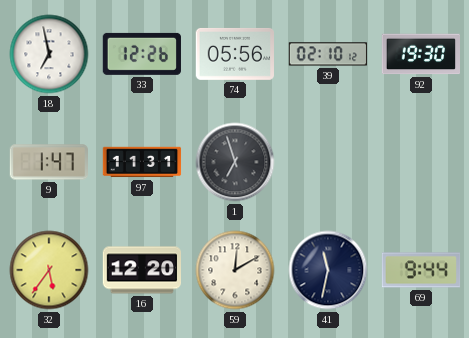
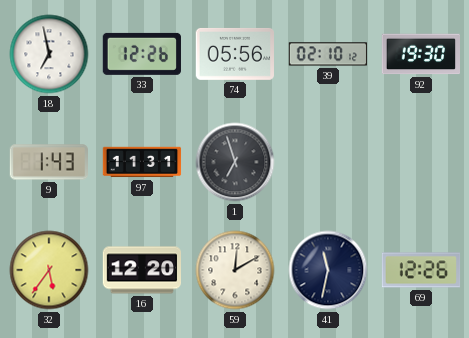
9: 1:47 -> 1:43
69: 9:44 -> 12:26
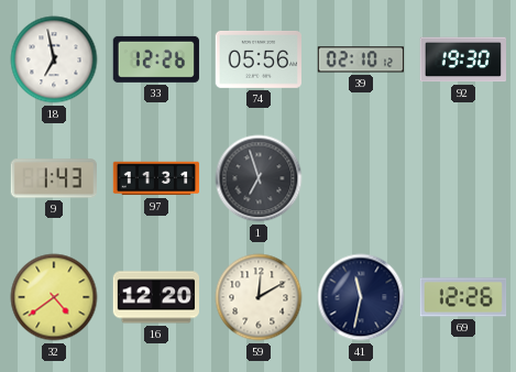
32: 5:36 -> 4:39
